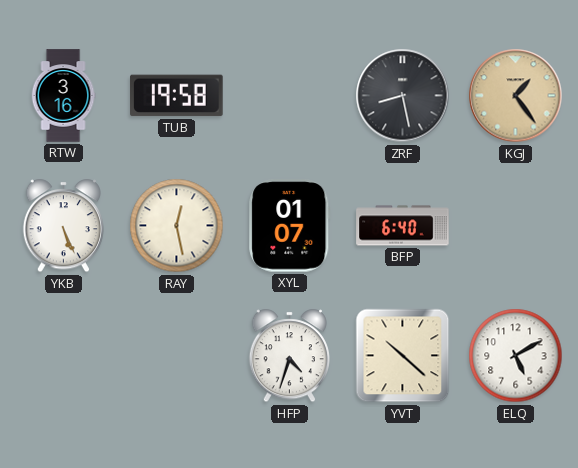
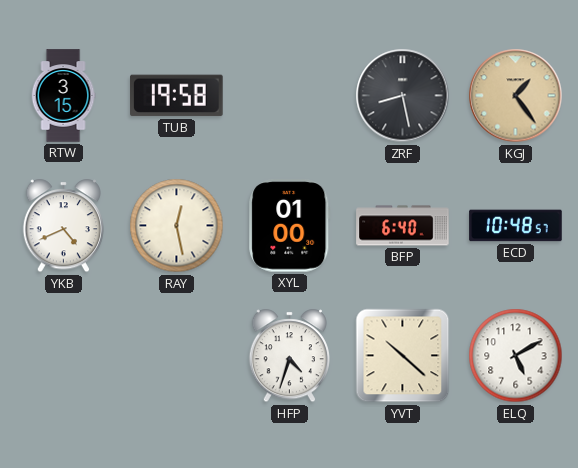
RTW: 3:16 -> 3:15
YKB: 5:26 -> 4:41
XYL: 01:07 -> 01:00
ECD: none -> 10:48
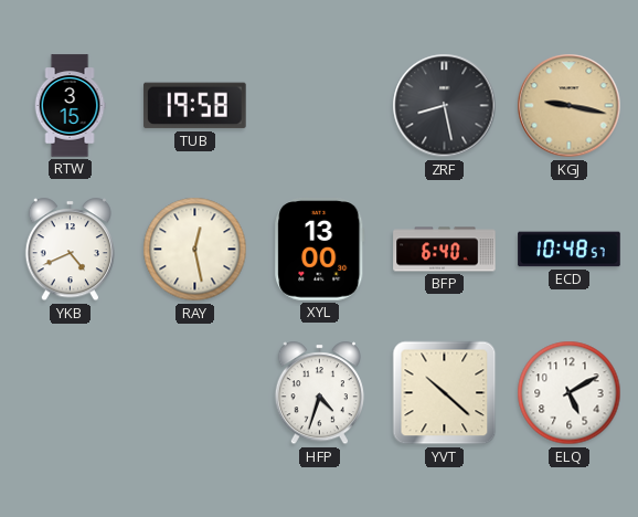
KGJ: 1:24 -> 9:17
XYL: 01:00 -> 13:00
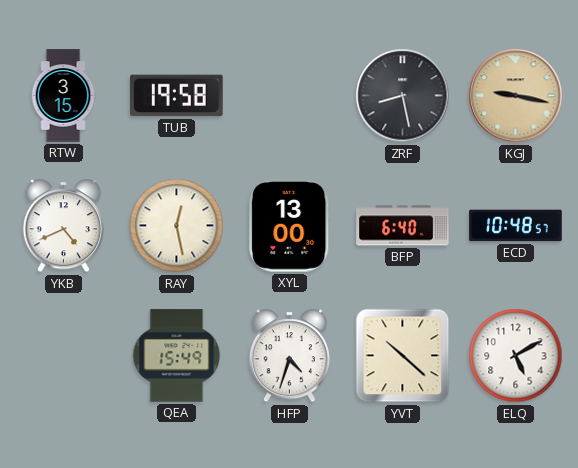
QEA: none -> 15:49
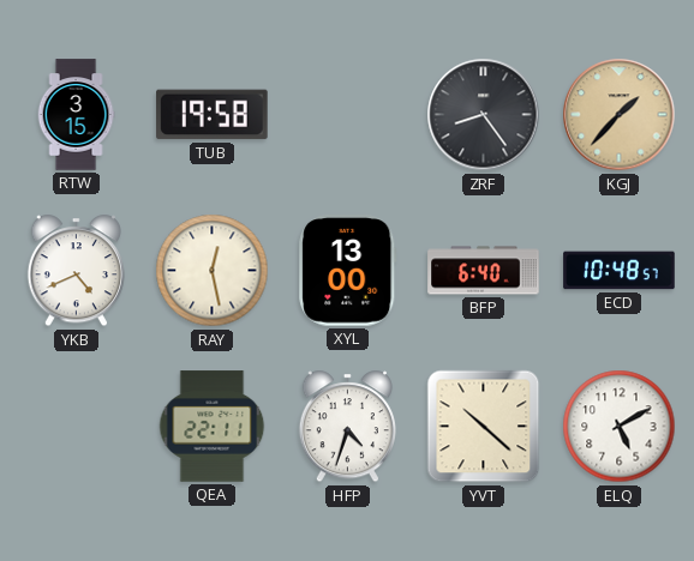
ZRF: 8:28 -> 8:24
KGJ: 9:17 -> 1:37
QEA: 15:49 -> 22:11
